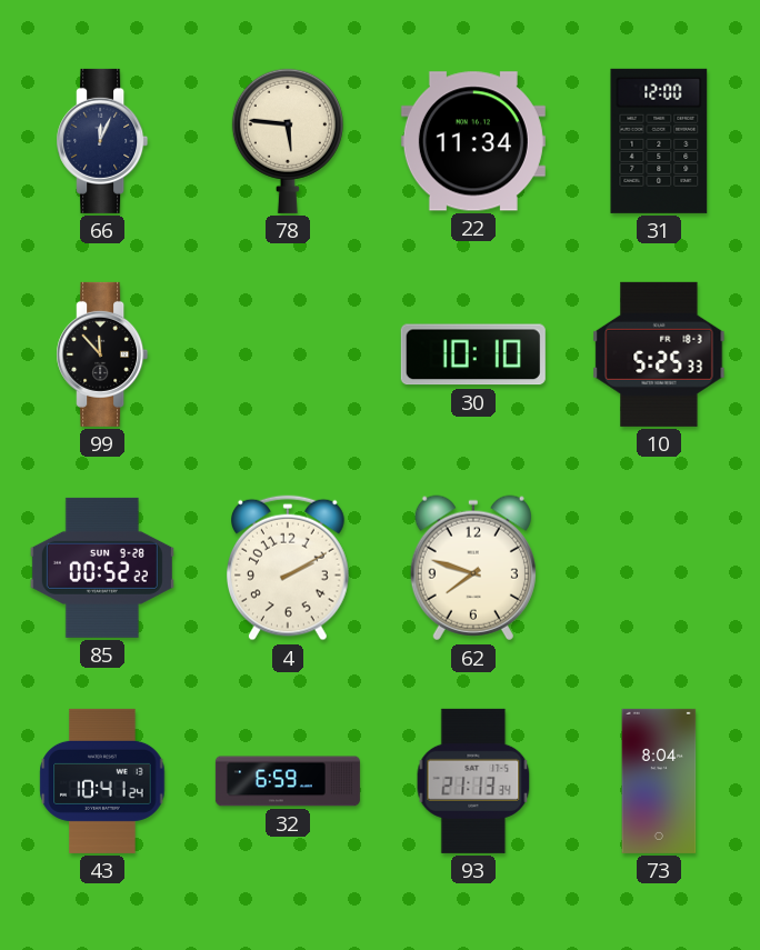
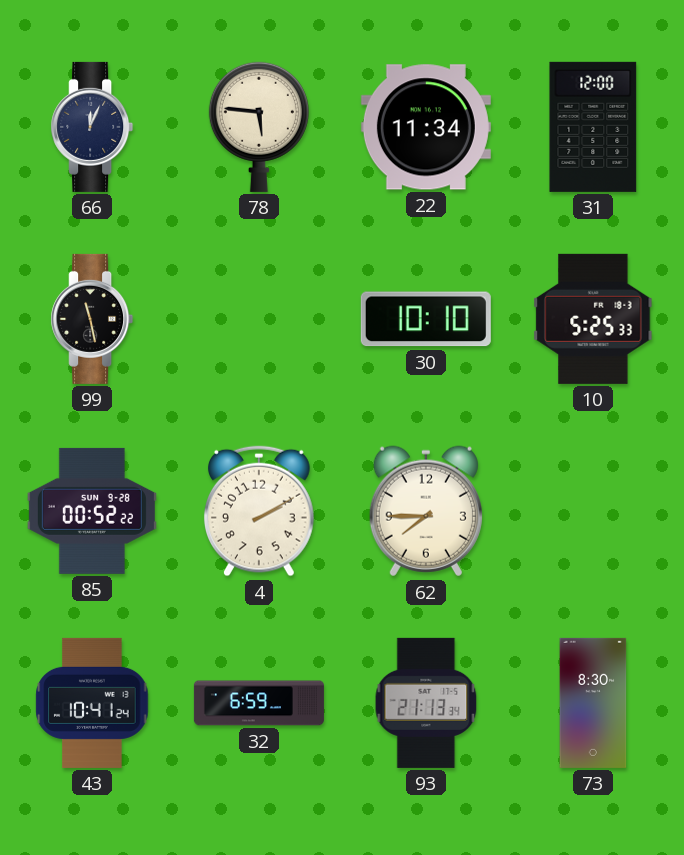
99: 11:53 -> 11:28
62: 7:48 -> 7:45
73: 8:04 -> 8:30
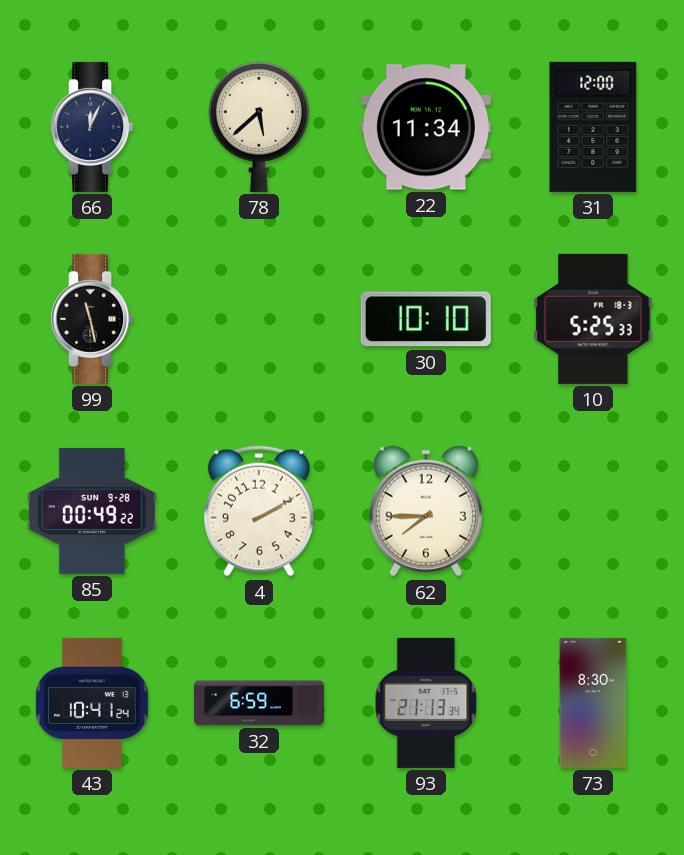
78: 5:46 -> 5:38
85: 00:52 -> 00:49
